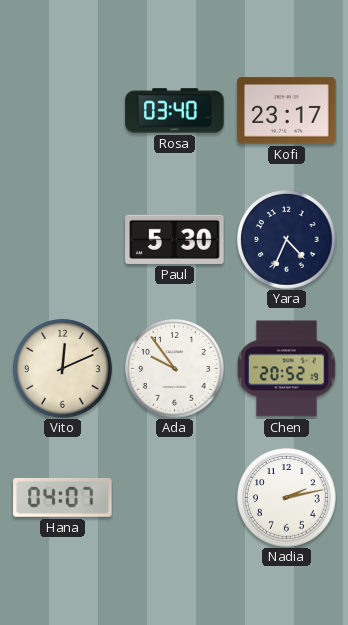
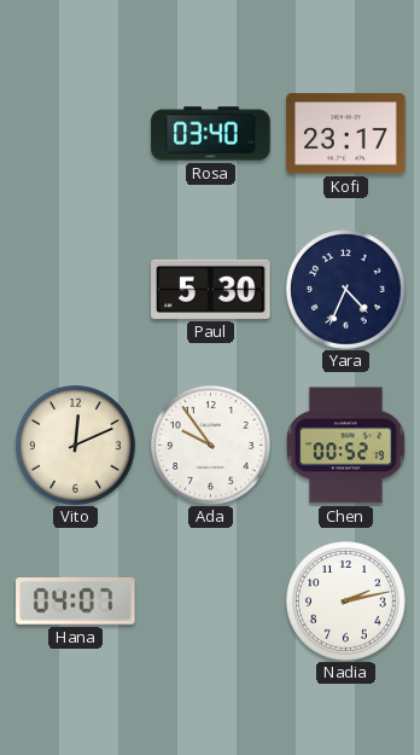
Chen: 20:52 -> 00:52
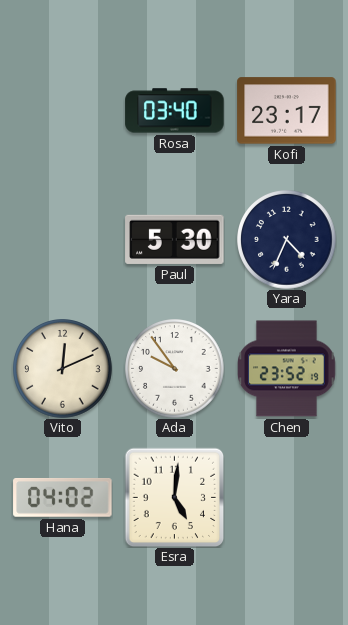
Chen: 00:52 -> 23:52
Hana: 04:07 -> 04:02
Esra: none -> 5:01
Nadia: 2:13 -> none
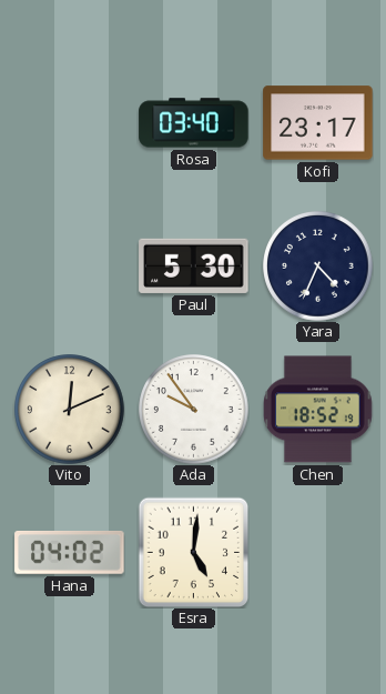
Chen: 23:52 -> 18:52
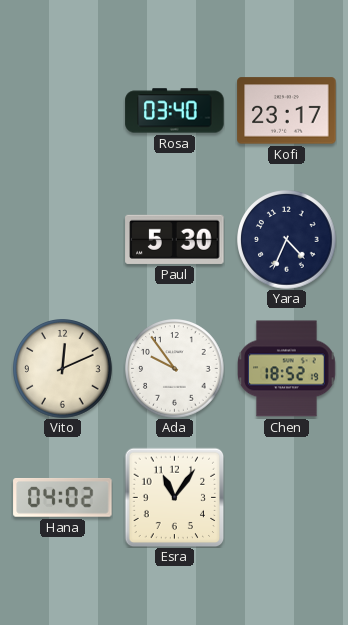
Esra: 5:01 -> 11:06
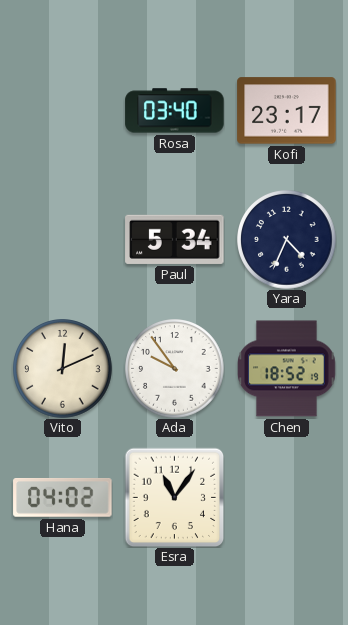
Paul: 5:30 -> 5:34
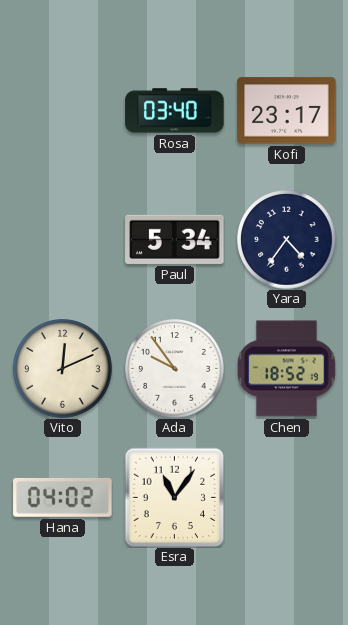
Yara: 4:34 -> 4:36
